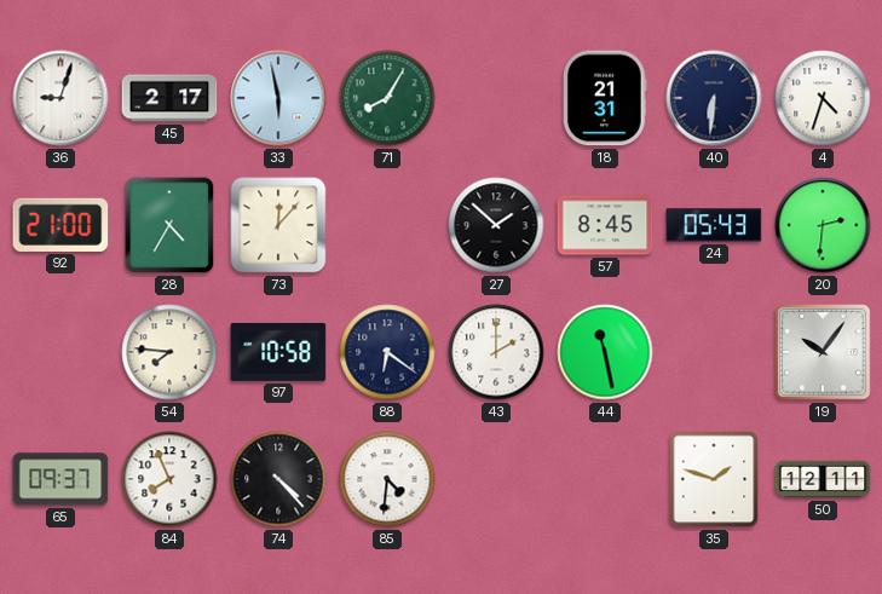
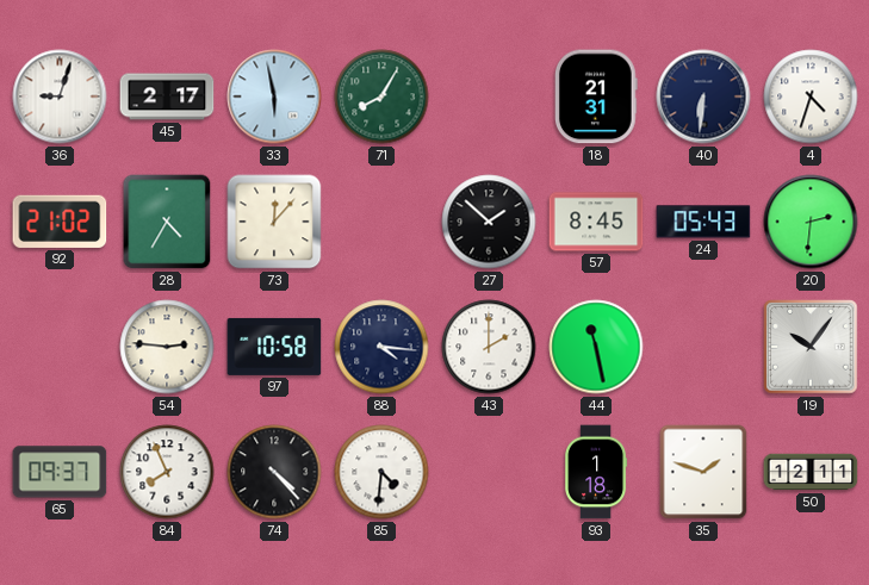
92: 21:00 -> 21:02
54: 7:46 -> 2:46
88: 6:21 -> 4:16
93: none -> 1:18
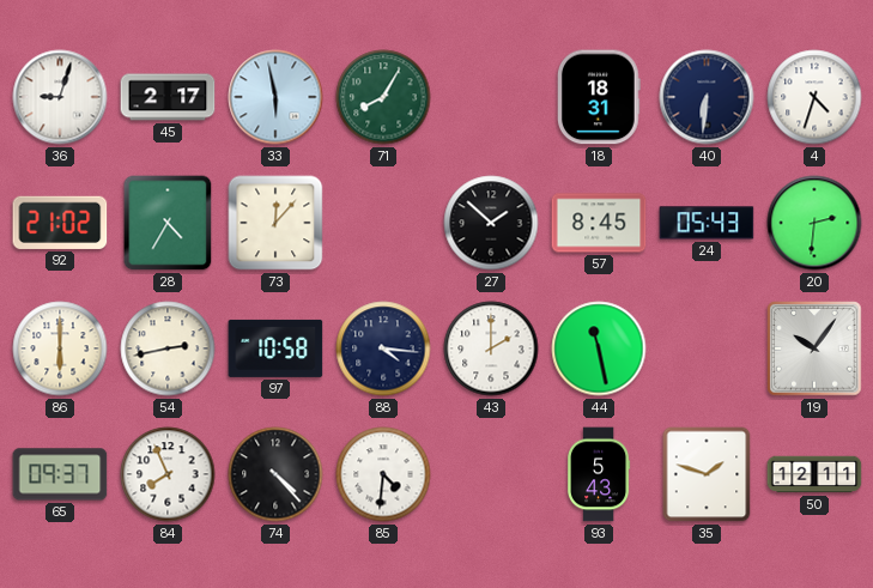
18: 21:31 -> 18:31
86: none -> 6:00
54: 2:46 -> 2:43
93: 1:18 -> 5:43
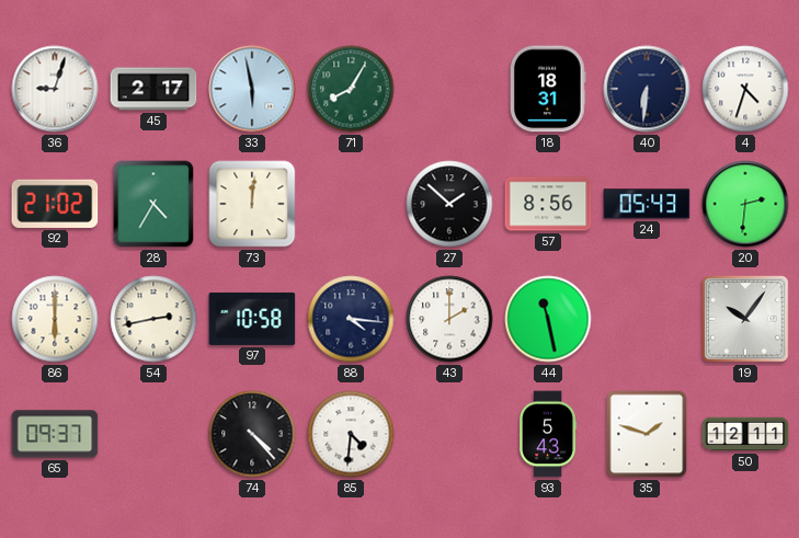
73: 12:07 -> 12:01
57: 8:45 -> 8:56
84: 7:56 -> none
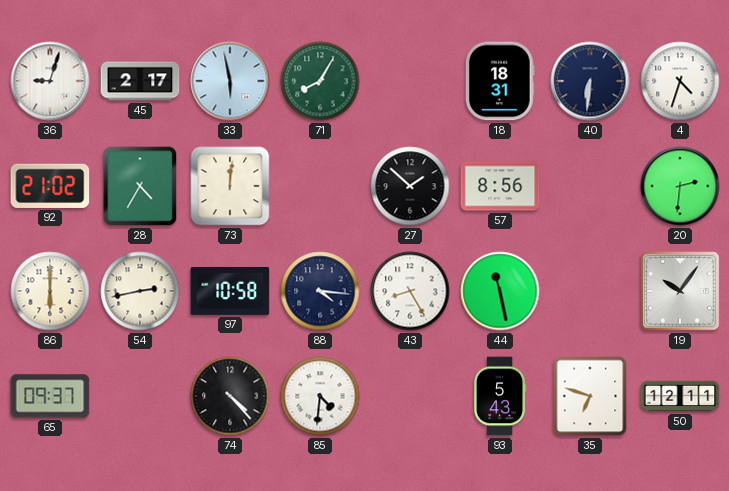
24: 05:43 -> none
43: 2:00 -> 8:25
35: 1:48 -> 6:48
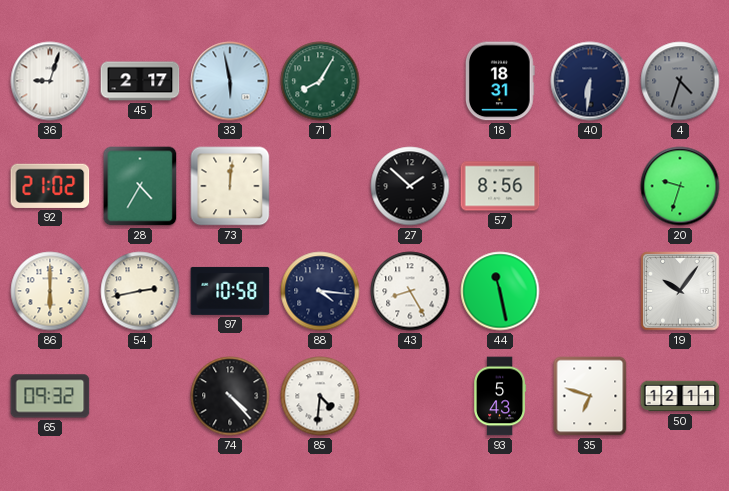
4 dial: white -> grey
20: 2:31 -> 9:33
65: 09:37 -> 09:32
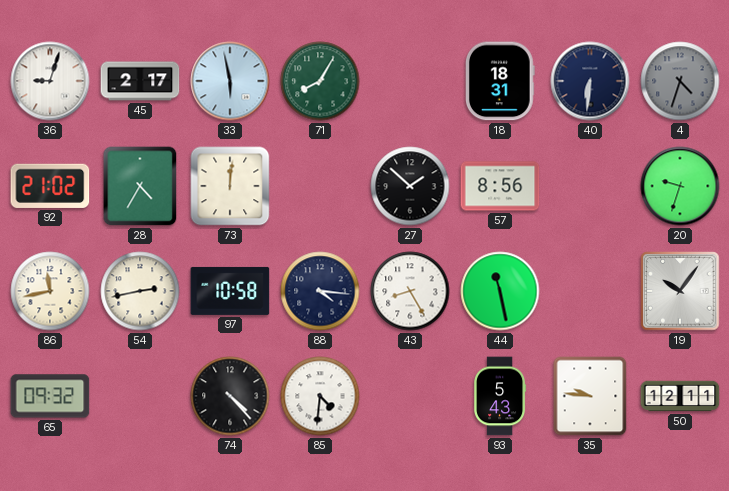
86: 6:00 -> 11:43
35: 6:48 -> 9:46
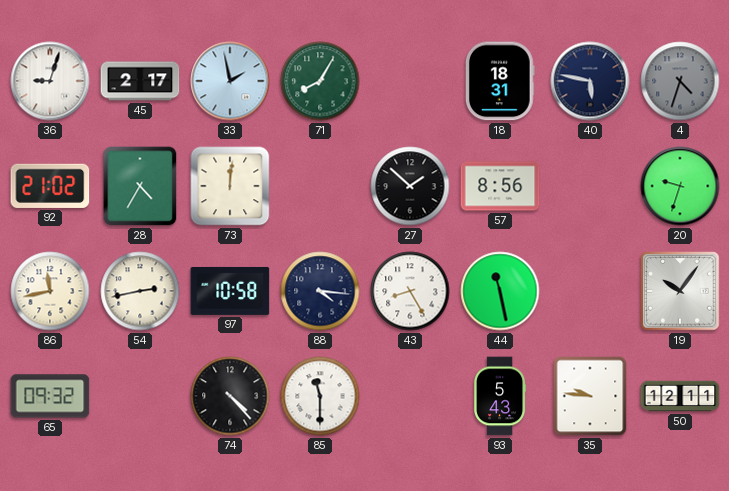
33: 5:58 -> 1:58
40: 6:31 -> 5:47
85: 4:31 -> 11:30
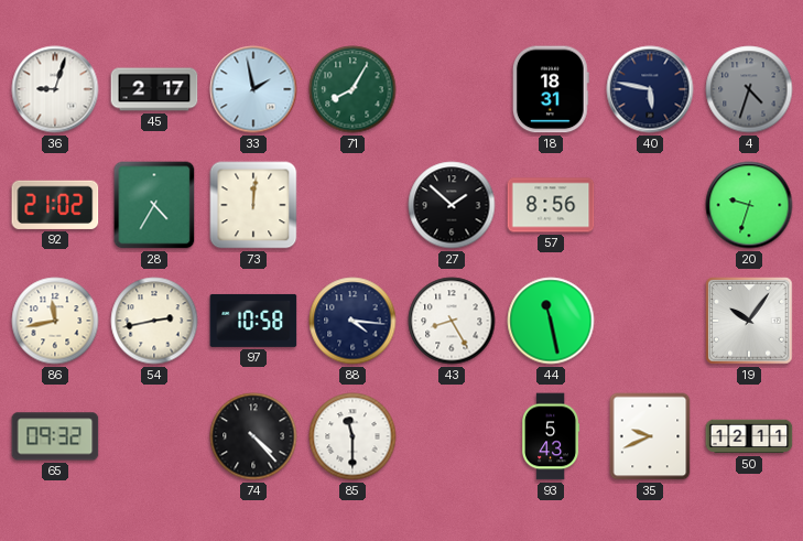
35: 9:46 -> 9:41
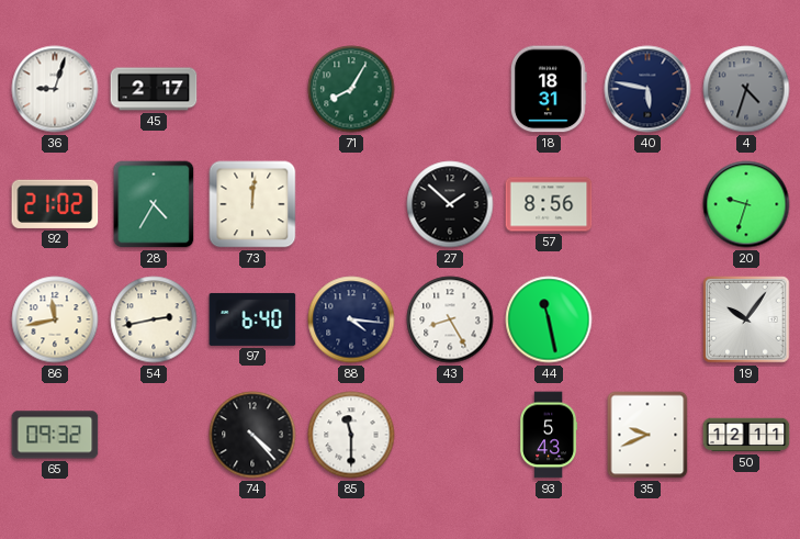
33: 1:58 -> none
97: 10:58 -> 6:40
